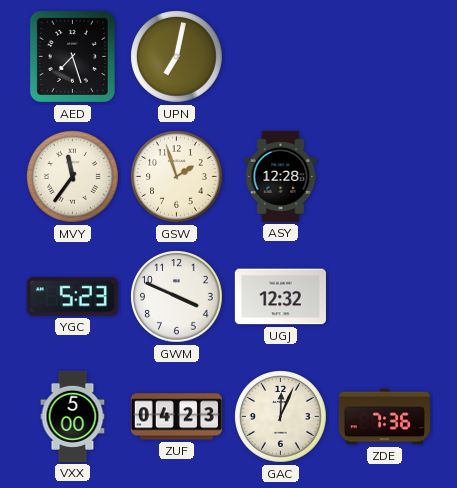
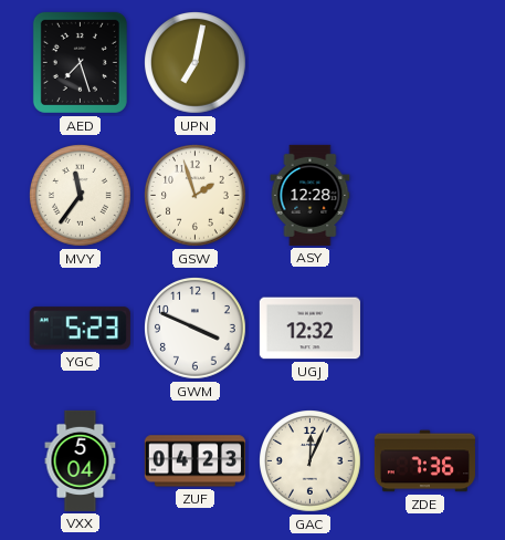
VXX: 5:00 -> 5:04
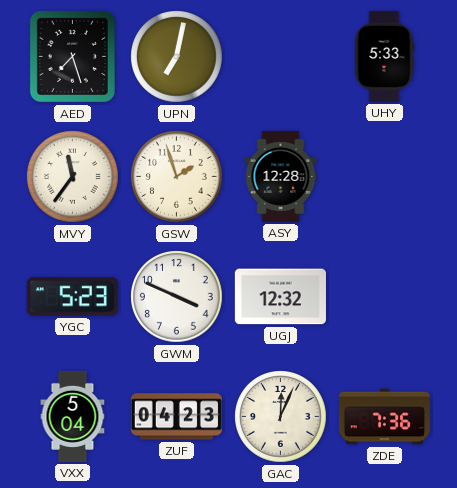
UHY: none -> 5:33
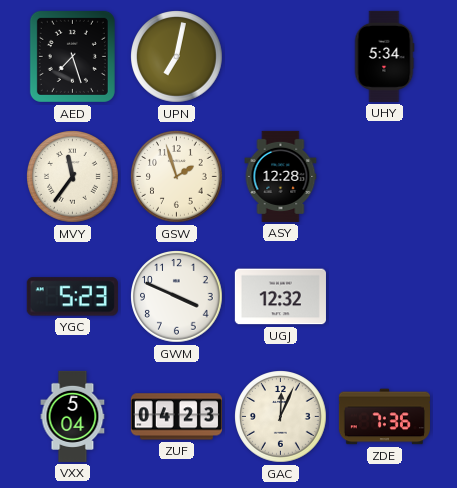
UHY: 5:33 -> 5:34
